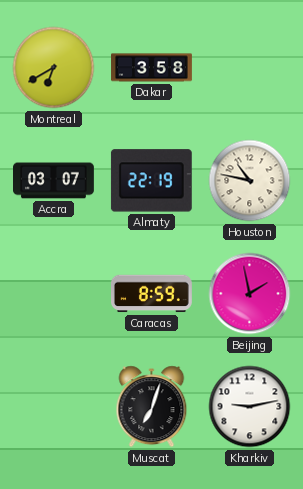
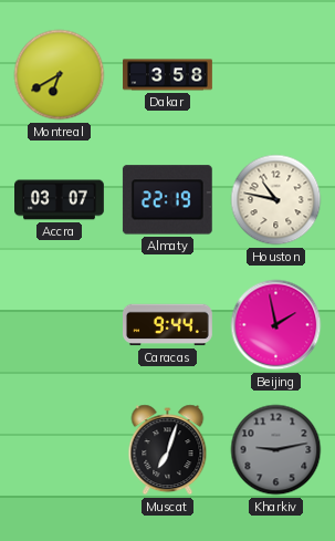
Caracas: 8:59 -> 9:44
Kharkiv dial: white -> grey
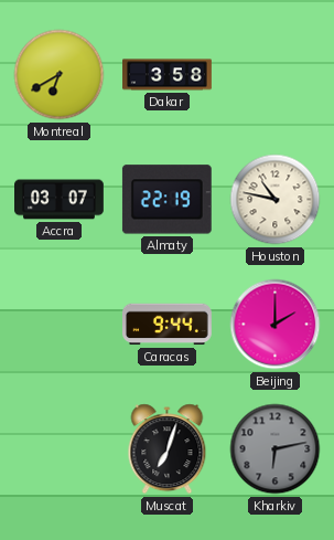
Beijing: 1:58 -> 2:00
Kharkiv: 9:13 -> 6:13
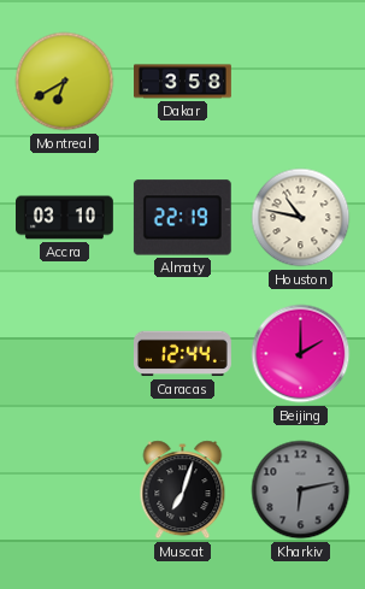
Accra: 03:07 -> 03:10
Caracas: 9:44 -> 12:44
